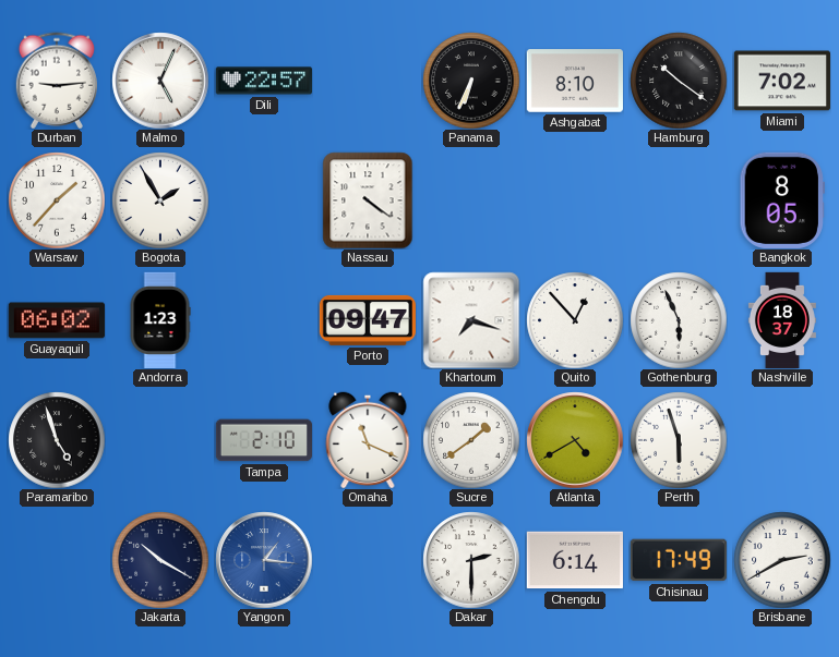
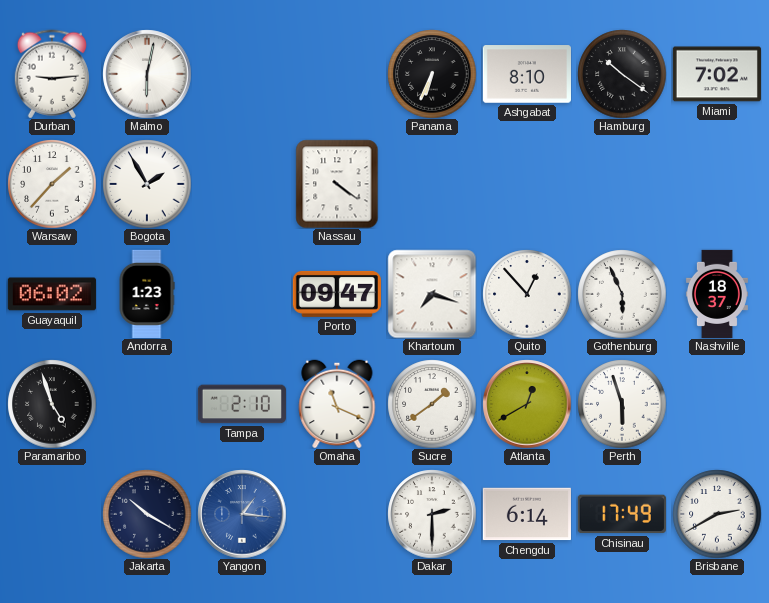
Malmo: 5:04 -> 6:02
Dili: 22:57 -> none
Bangkok: 8:05 -> none
Atlanta: 4:40 -> 12:40
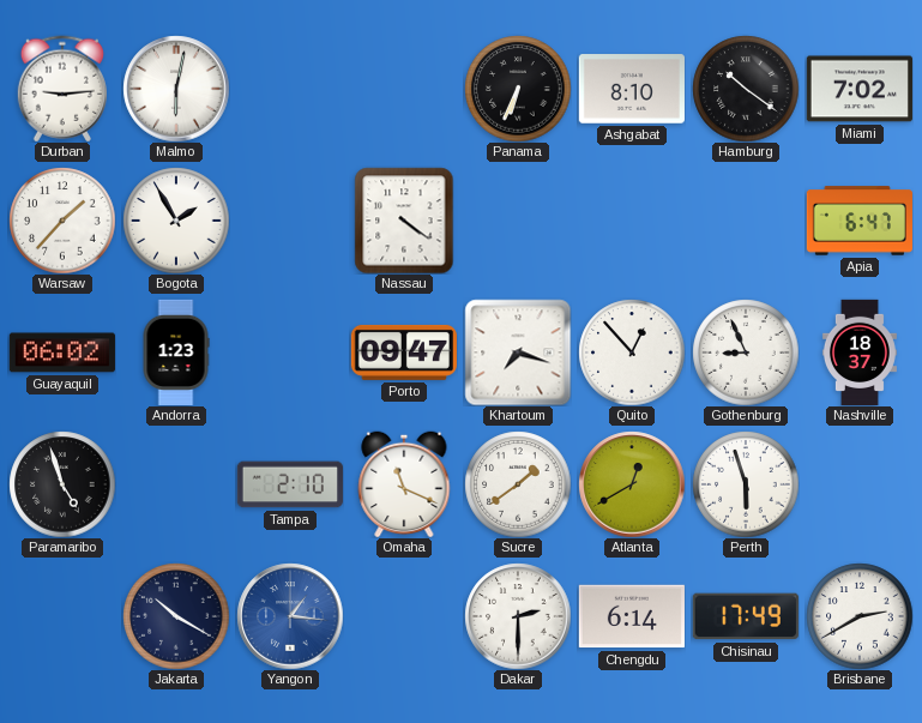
Apia: none -> 6:47
Gothenburg: 5:56 -> 8:56
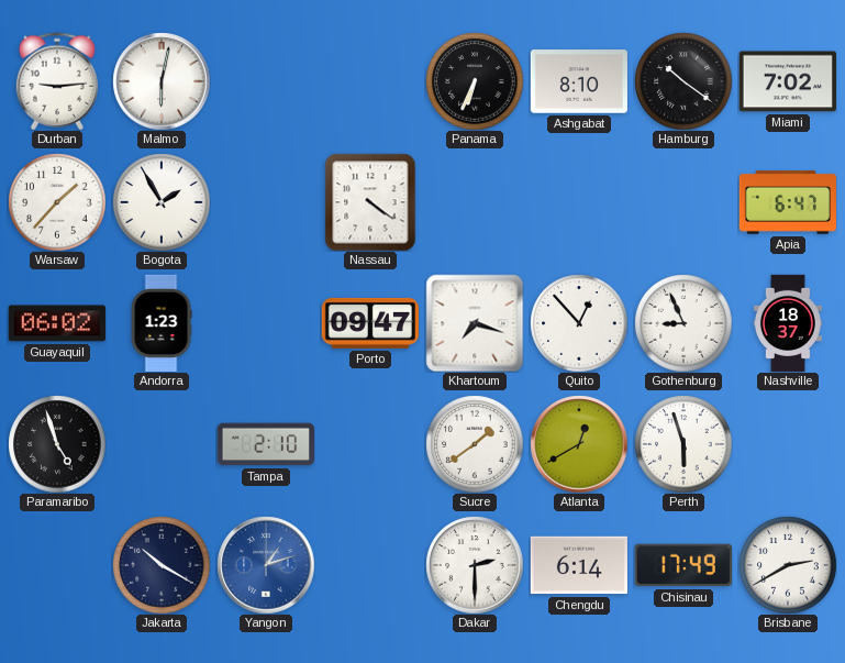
Omaha: 11:19 -> none
Yangon: 1:16 -> 1:12
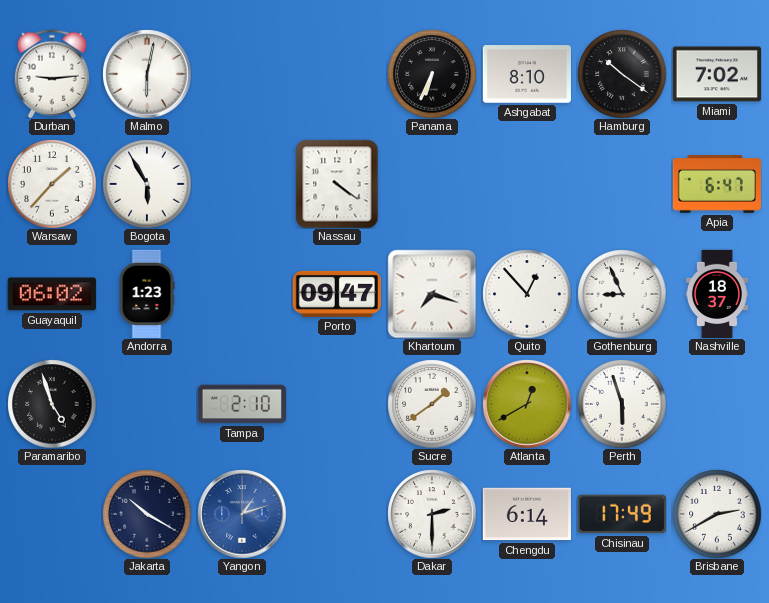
Bogota: 1:55 -> 5:55
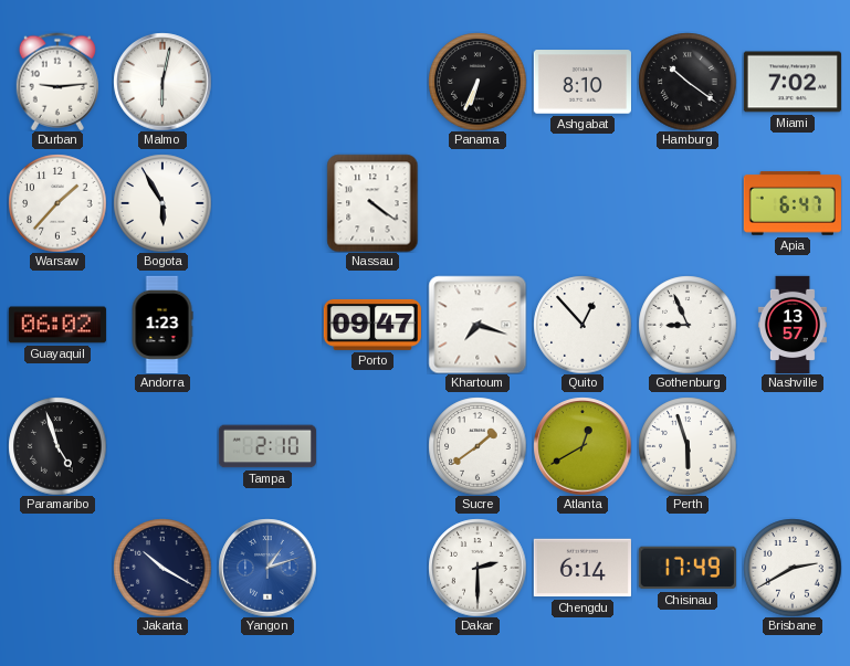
Nashville: 18:37 -> 13:57
